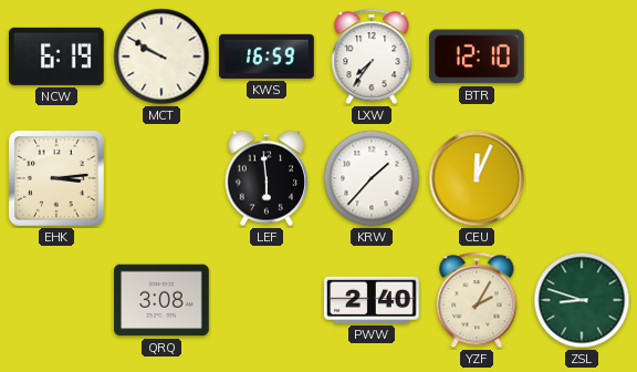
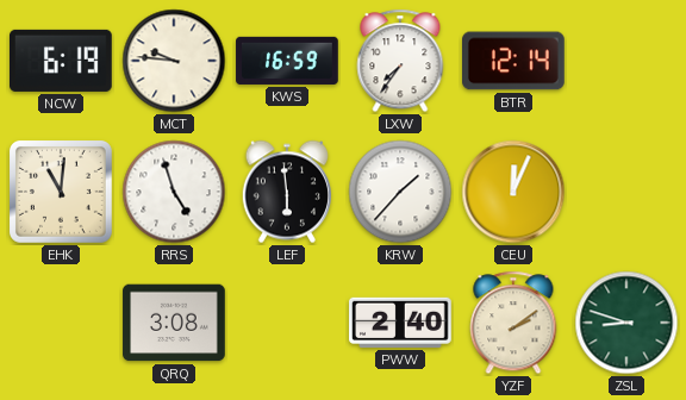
MCT: 9:50 -> 9:46
BTR: 12:10 -> 12:14
EHK: 3:14 -> 11:01
RRS: none -> 4:57
YZF: 2:05 -> 2:09
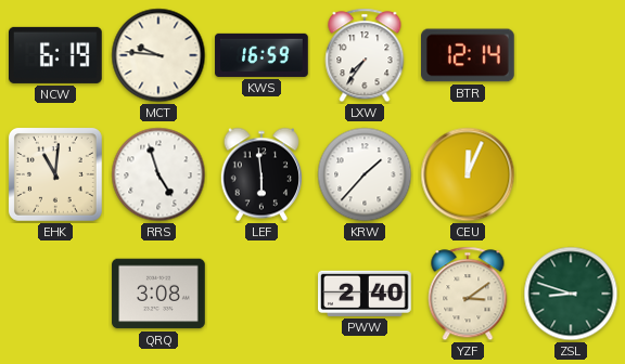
YZF: 2:09 -> 3:09
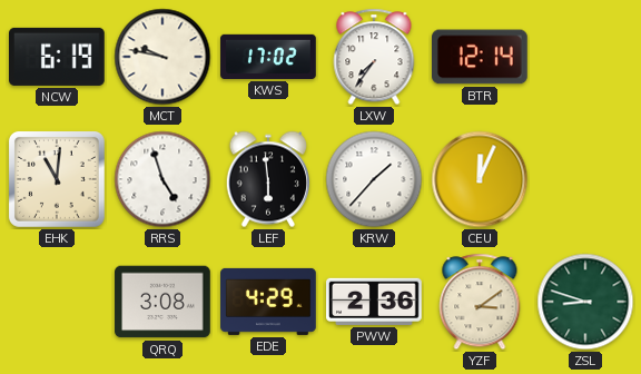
MCT: 9:46 -> 9:47
KWS: 16:59 -> 17:02
EDE: none -> 4:29
PWW: 2:40 -> 2:36
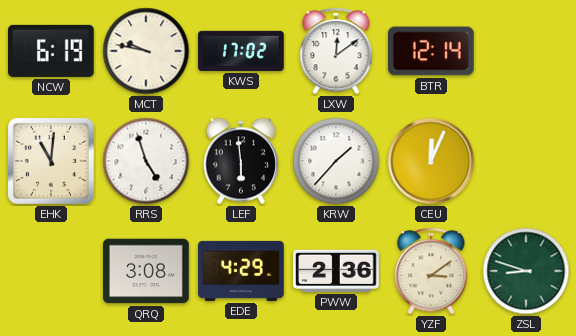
LXW: 7:36 -> 12:09
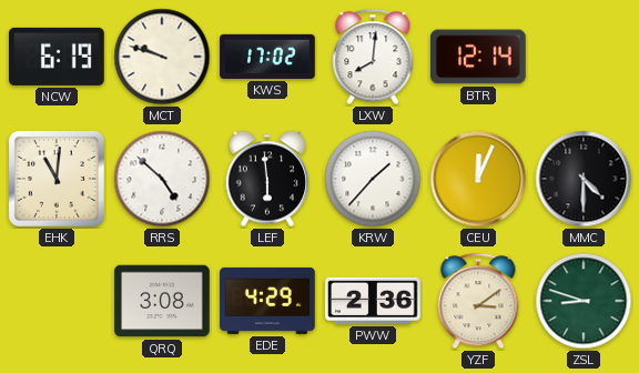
MCT: 9:47 -> 9:48
LXW: 12:09 -> 8:01
RRS: 4:57 -> 4:52
MMC: none -> 4:30
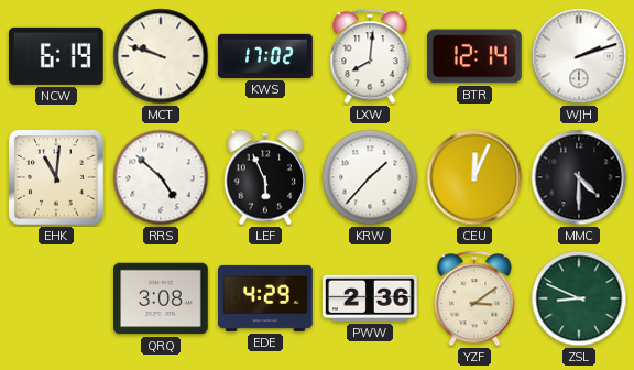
WJH: none -> 2:12
LEF: 5:59 -> 5:56
ZSL: 8:48 -> 8:49
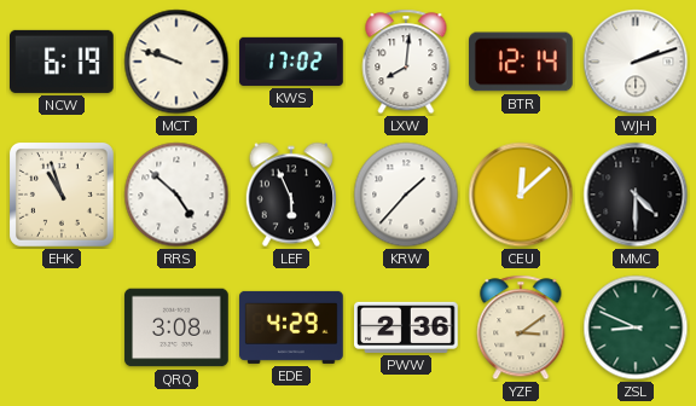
EHK: 11:01 -> 10:57
CEU: 12:04 -> 12:08
